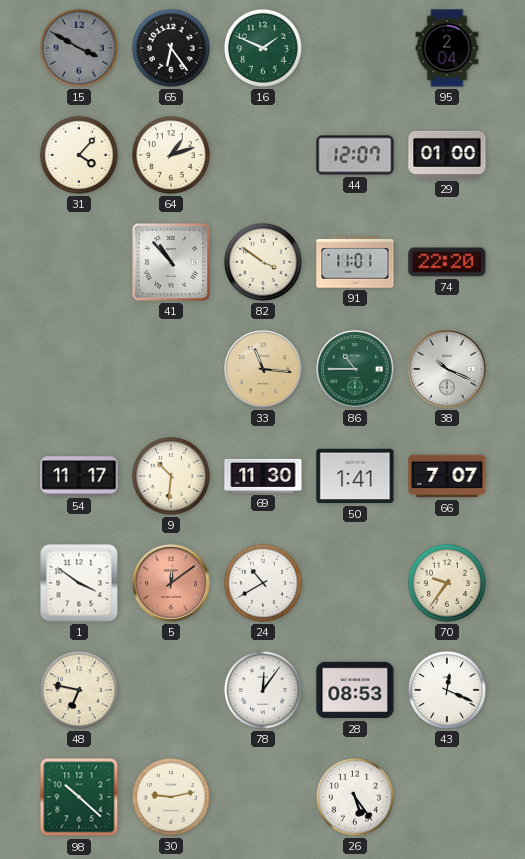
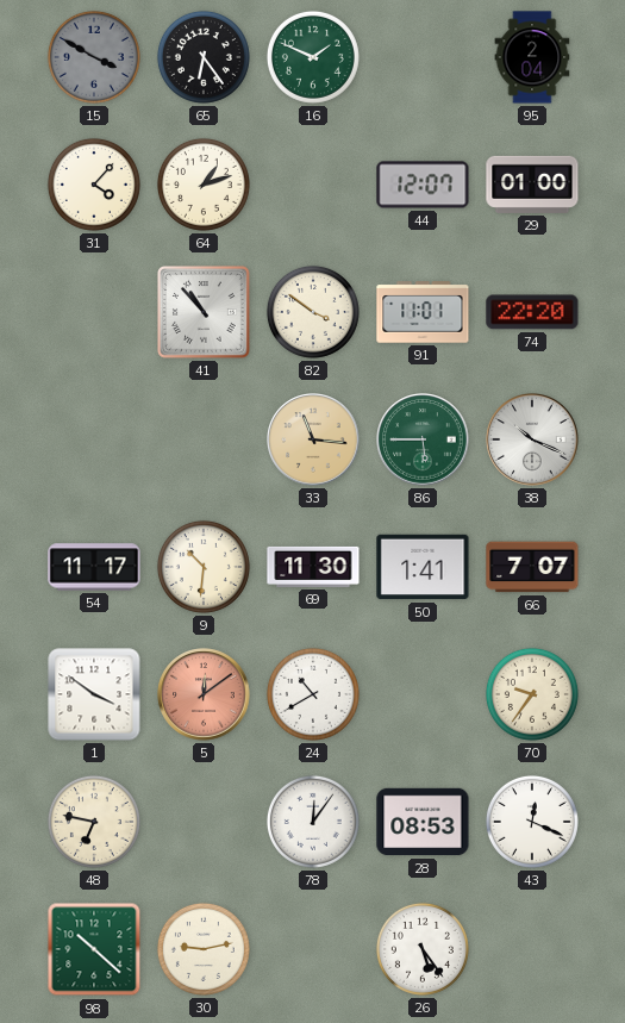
86: 10:45 -> 5:45
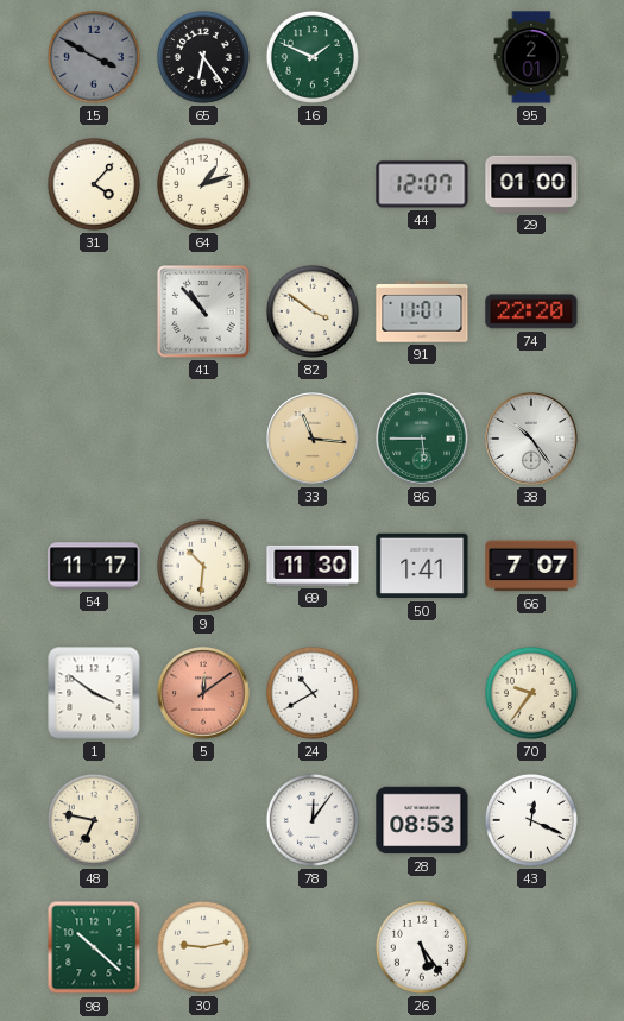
95: 2:04 -> 2:01
38: 10:19 -> 10:24
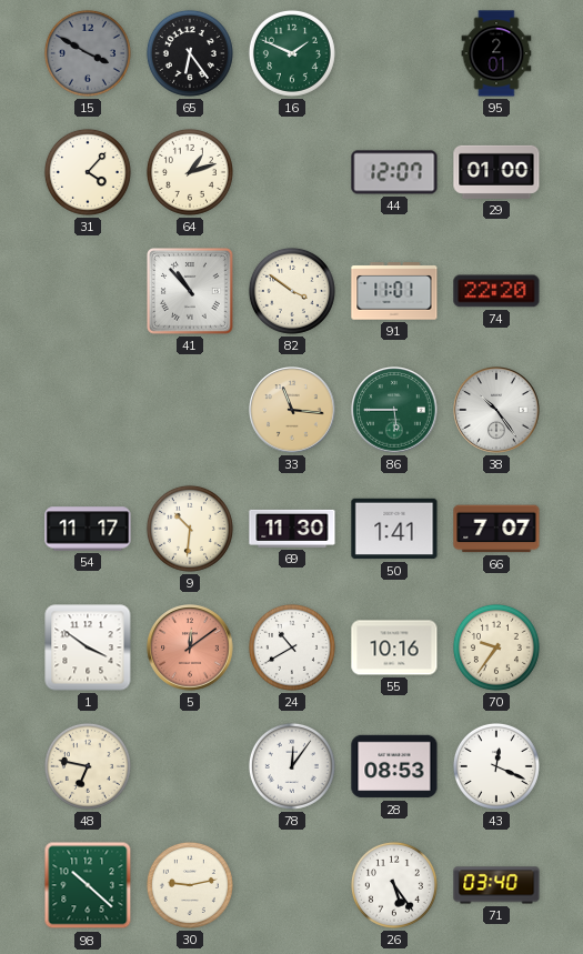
55: none -> 10:16
71: none -> 03:40
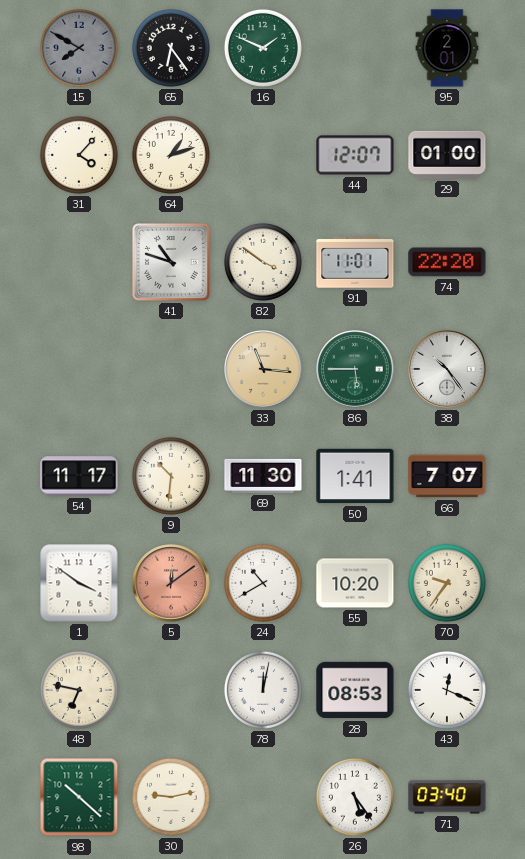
15: 3:50 -> 7:50
41: 10:53 -> 10:48
55: 10:16 -> 10:20
78: 12:06 -> 12:02
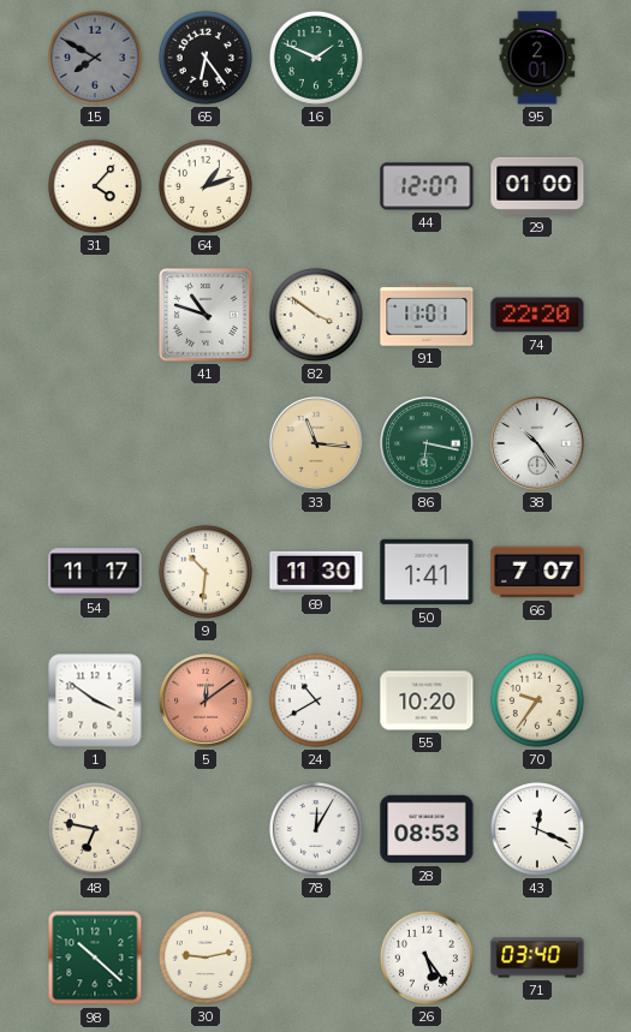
86: 5:45 -> 6:17
78: 12:02 -> 12:05
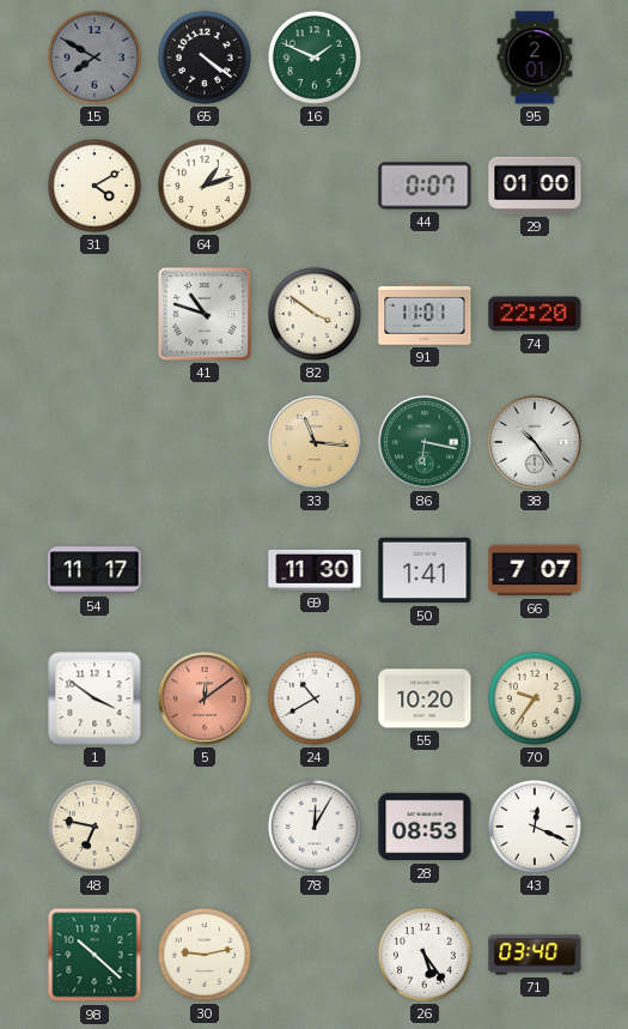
65: 6:24 -> 4:21
31: 4:07 -> 4:10
44: 12:07 -> 0:07
9: 10:31 -> none
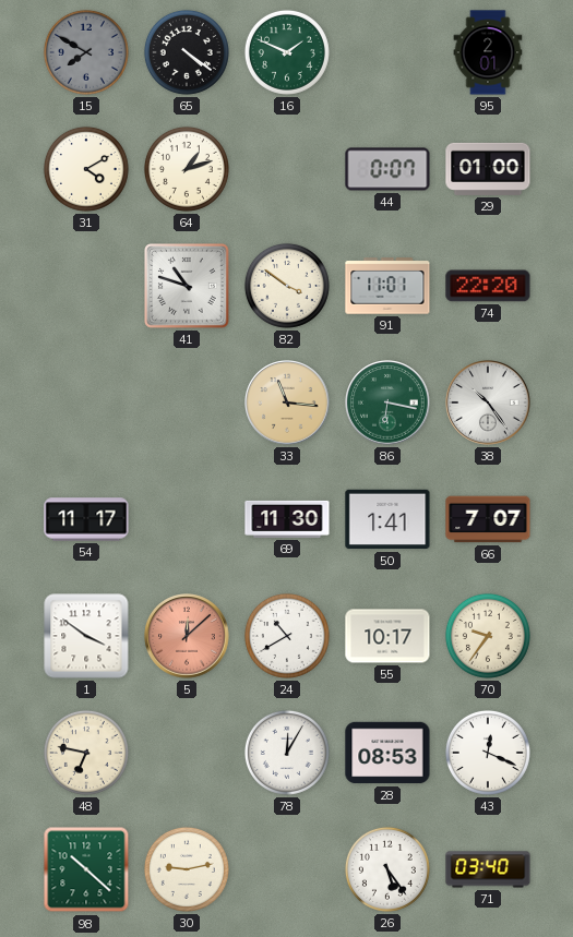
5: 12:09 -> 12:08
55: 10:20 -> 10:17
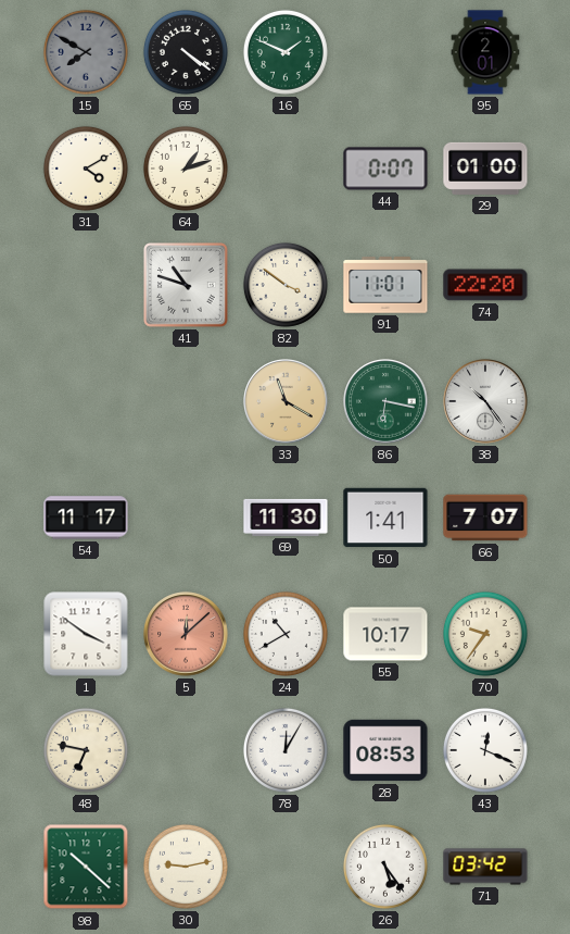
33: 11:16 -> 11:20
71: 03:40 -> 03:42
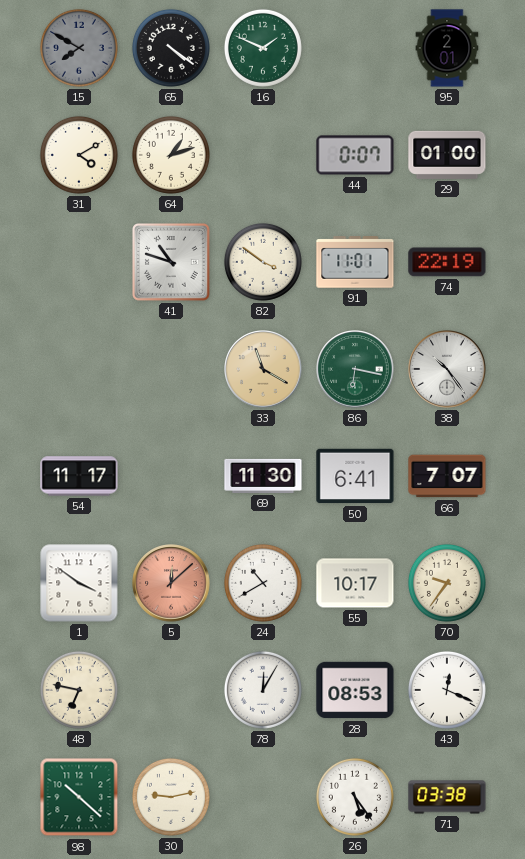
74: 22:20 -> 22:19
50: 1:41 -> 6:41
71: 03:42 -> 03:38
